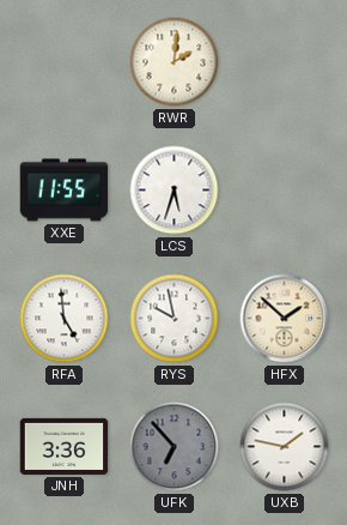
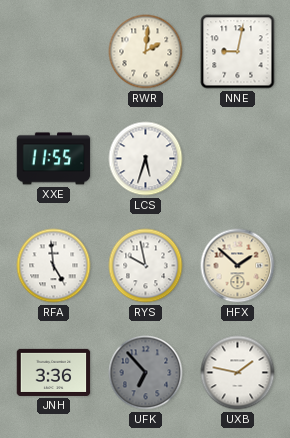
NNE: none -> 9:02
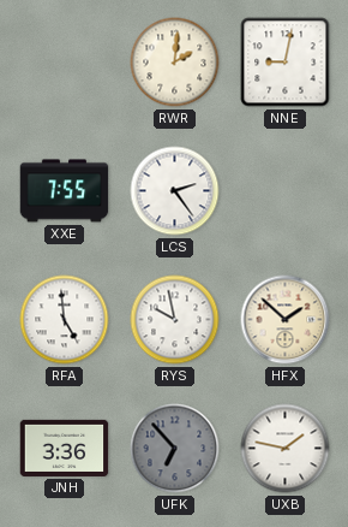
XXE: 11:55 -> 7:55
LCS: 5:33 -> 2:24
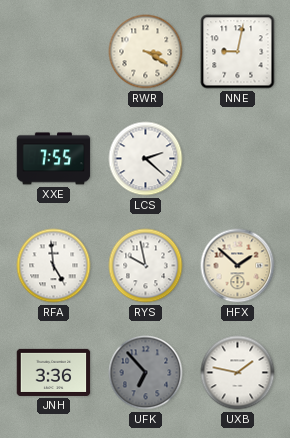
RWR: 2:01 -> 3:20
LCS: 2:24 -> 2:22
